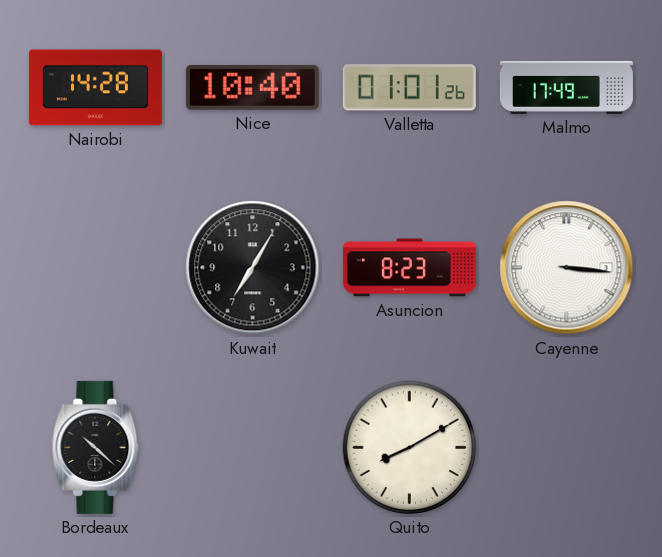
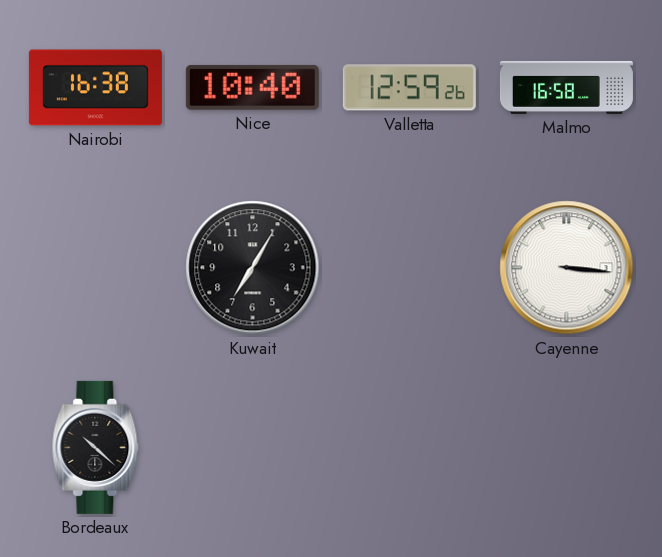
Nairobi: 14:28 -> 16:38
Valletta: 01:01 -> 12:59
Malmo: 17:49 -> 16:58
Asuncion: 8:23 -> none
Quito: 8:10 -> none
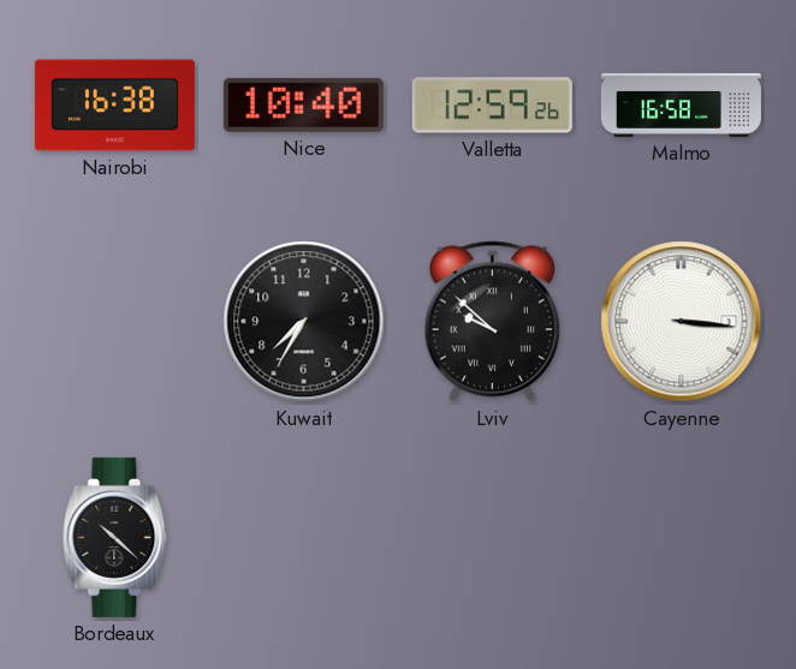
Kuwait: 7:05 -> 7:35
Lviv: none -> 9:52
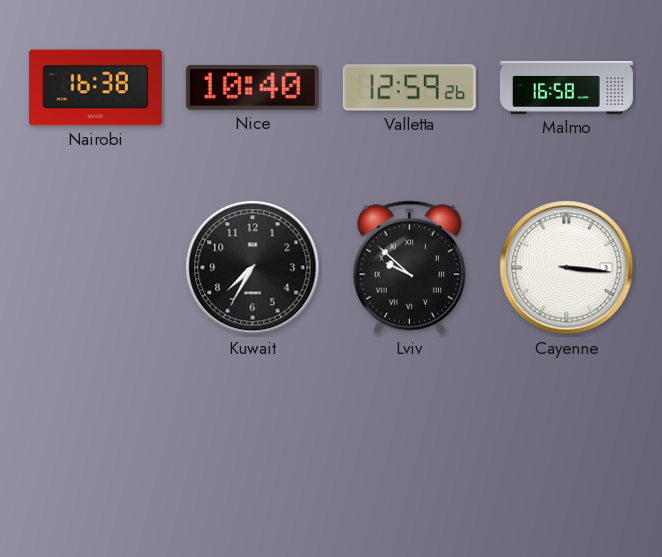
Bordeaux: 10:22 -> none
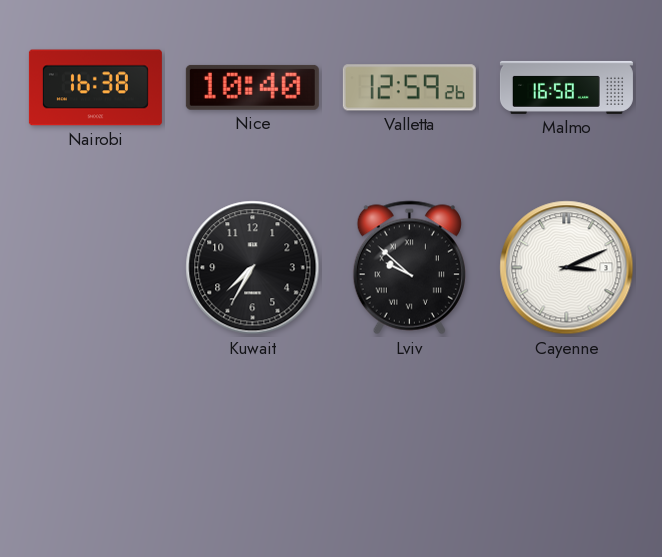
Cayenne: 3:16 -> 3:11
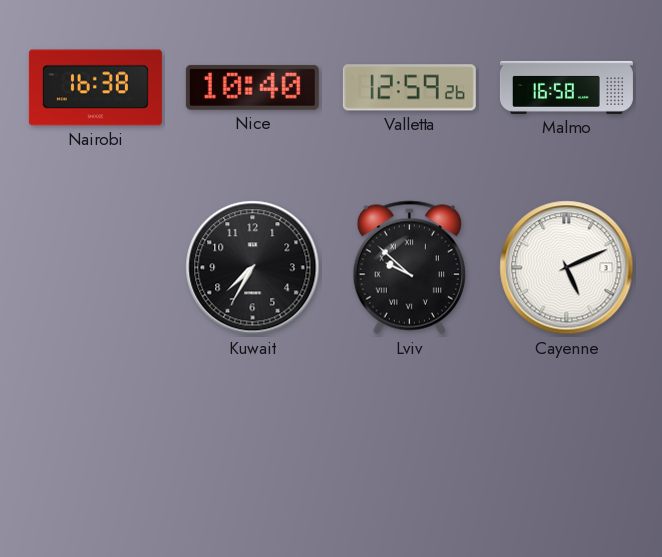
Cayenne: 3:11 -> 5:11
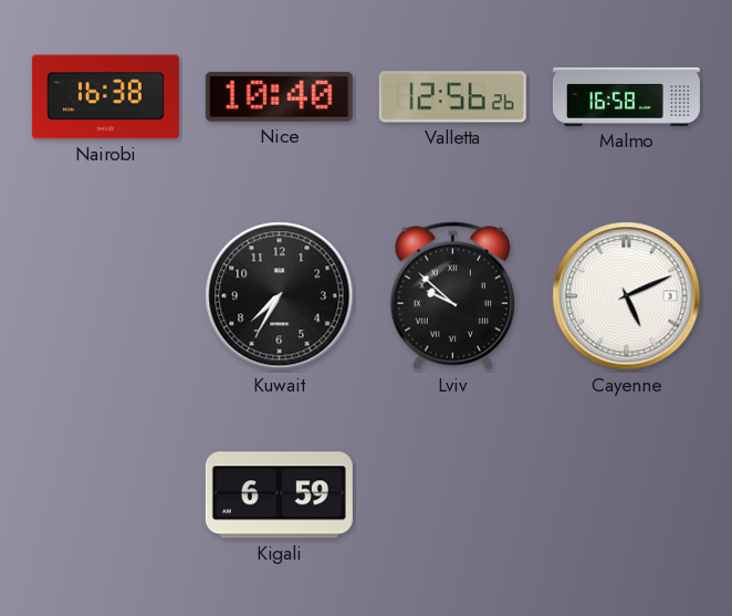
Valletta: 12:59 -> 12:56
Kigali: none -> 6:59
